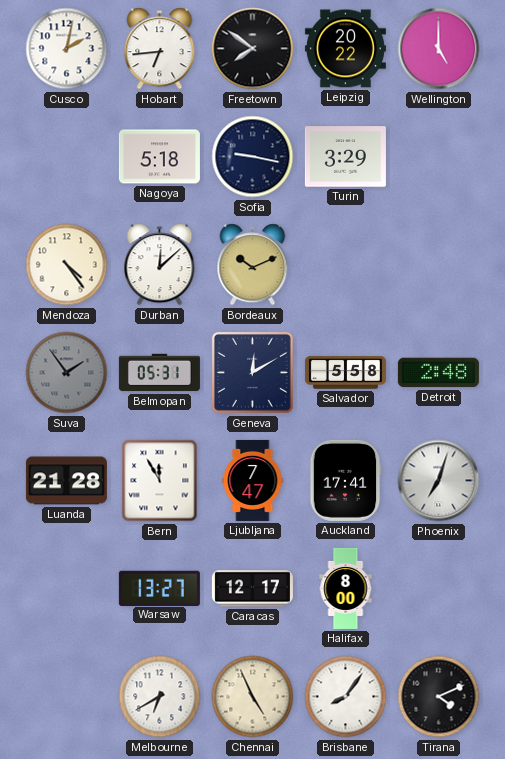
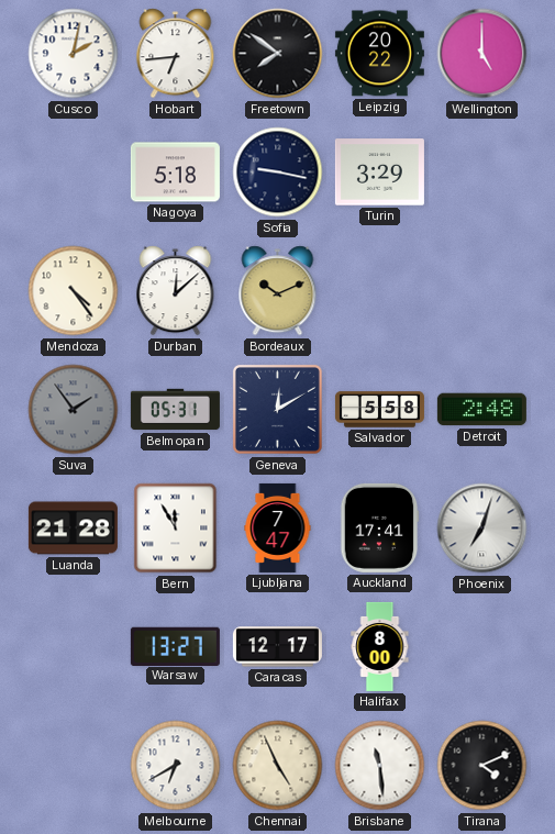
Brisbane: 8:06 -> 11:29
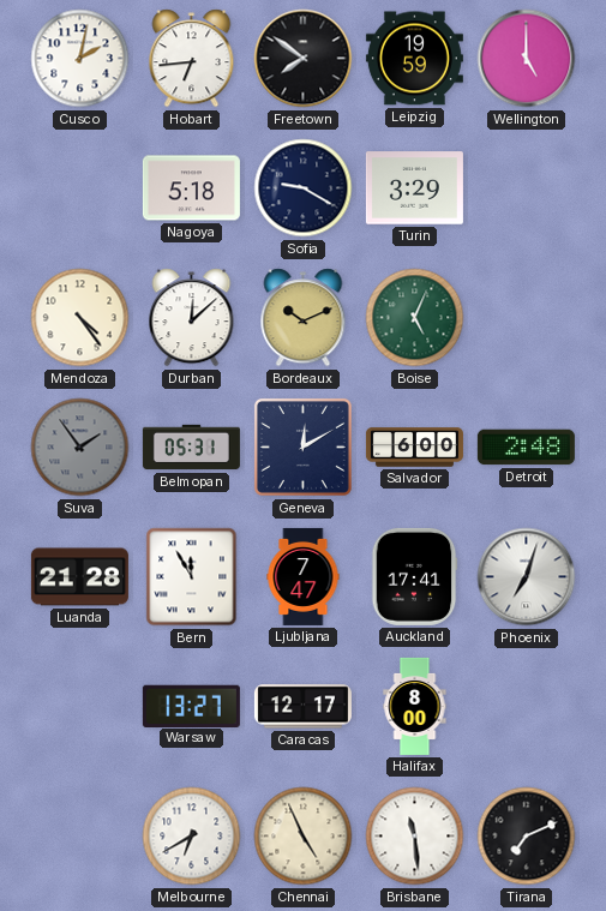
Leipzig: 20:22 -> 19:59
Sofia: 9:17 -> 9:20
Boise: none -> 5:04
Salvador: 5:58 -> 6:00
Tirana: 4:11 -> 7:11
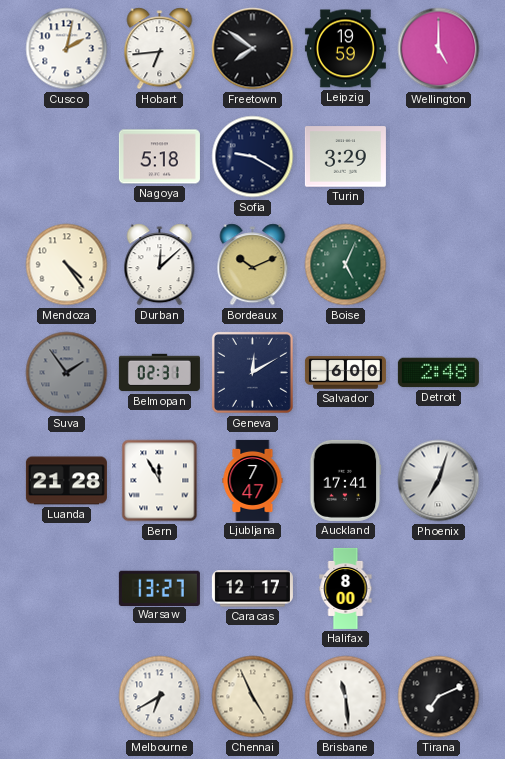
Belmopan: 05:31 -> 02:31
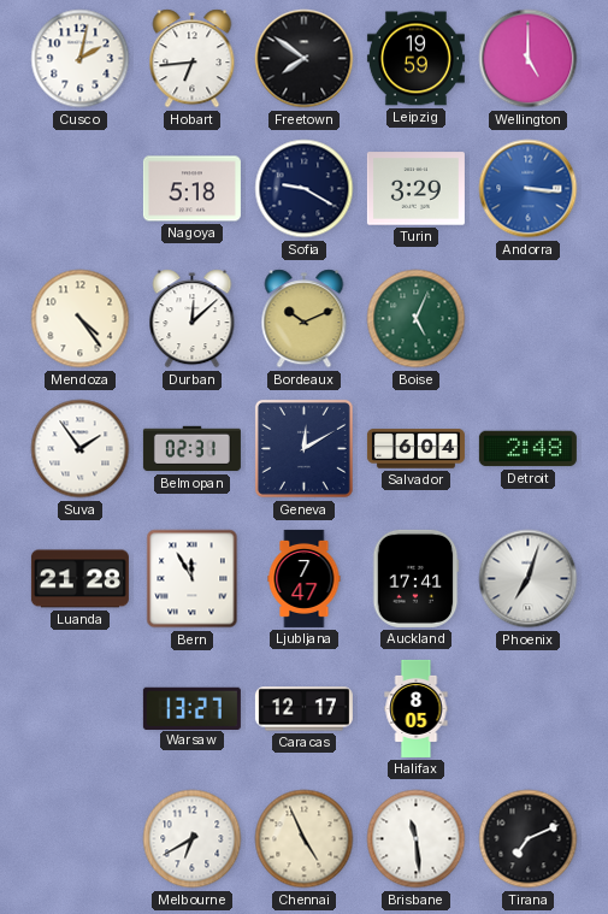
Andorra: none -> 3:16
Suva dial: grey -> white
Salvador: 6:00 -> 6:04
Halifax: 8:00 -> 8:05
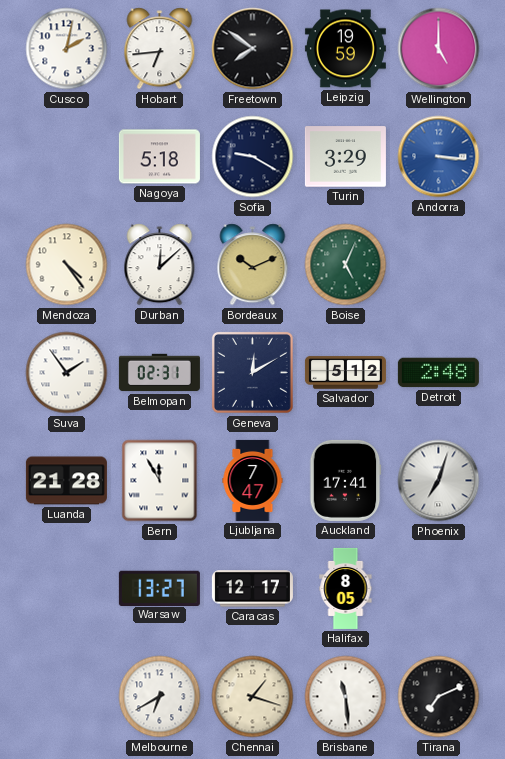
Salvador: 6:04 -> 5:12
Chennai: 4:56 -> 1:18
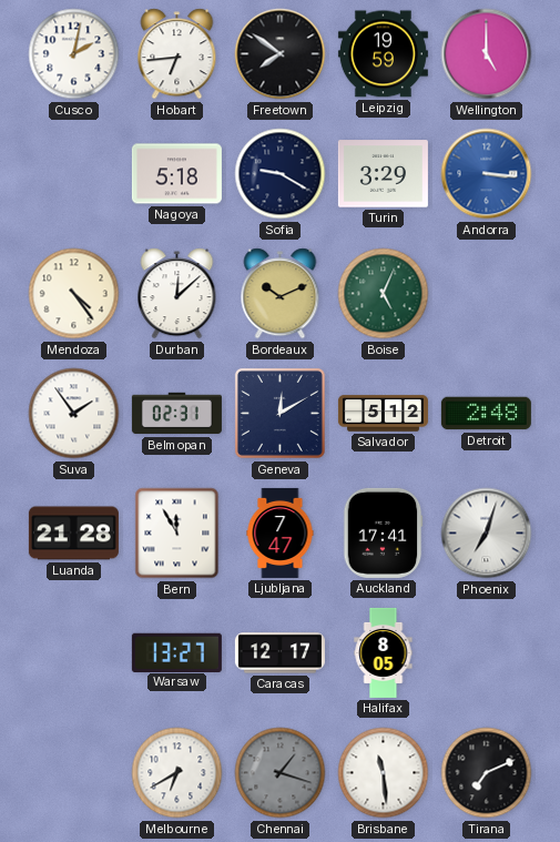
Chennai dial: cream -> grey
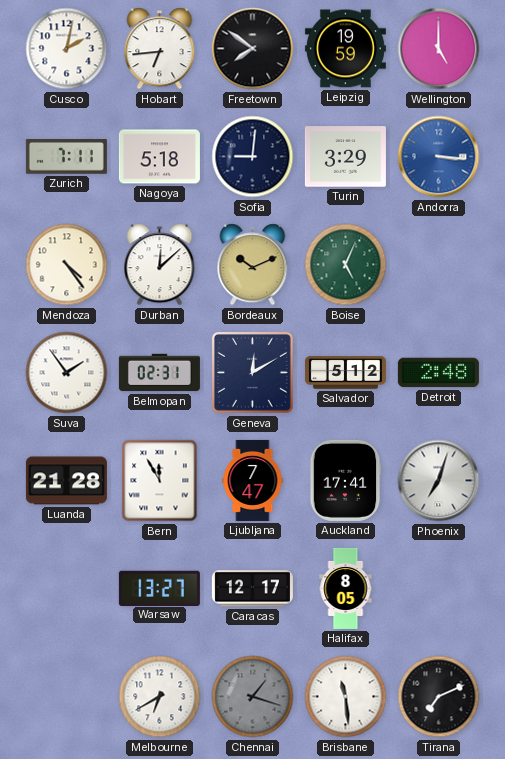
Zurich: none -> 7:11
Sofia: 9:20 -> 9:01
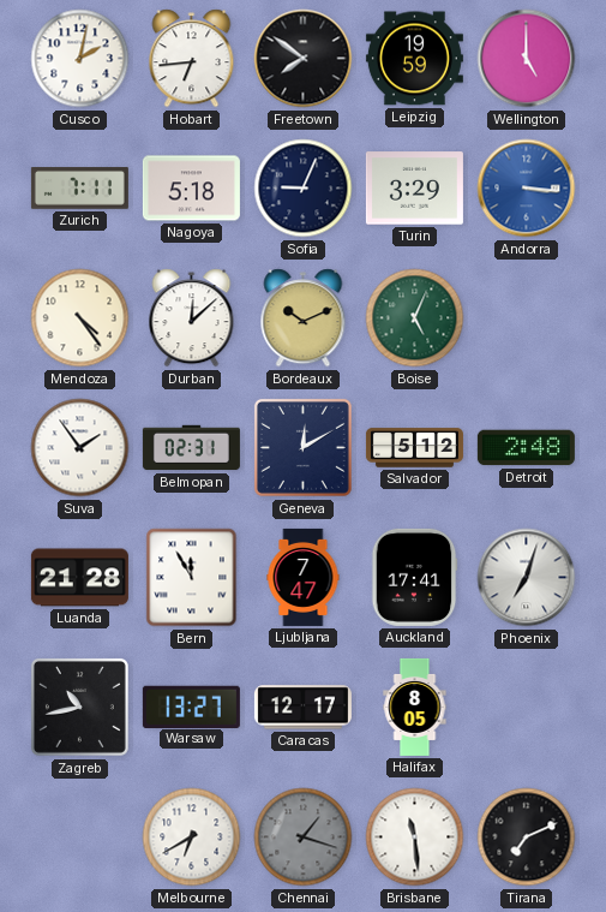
Sofia: 9:01 -> 9:04
Zagreb: none -> 10:43
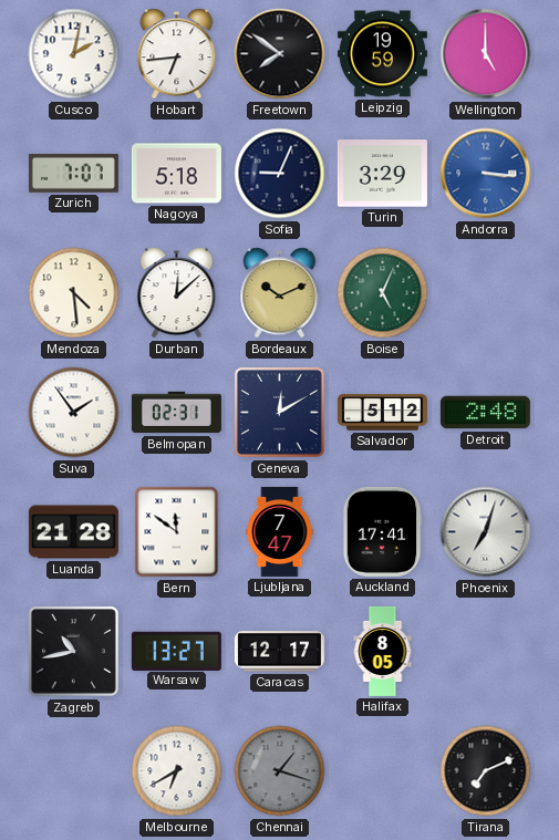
Zurich: 7:11 -> 7:07
Mendoza: 4:24 -> 4:29
Bern: 11:55 -> 11:51
Brisbane: 11:29 -> none
